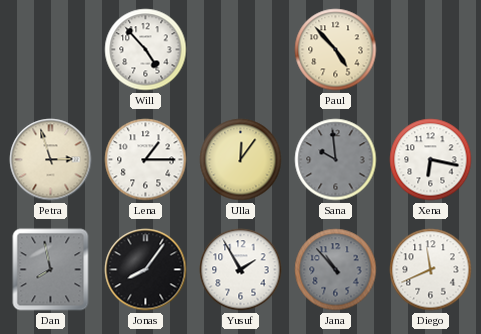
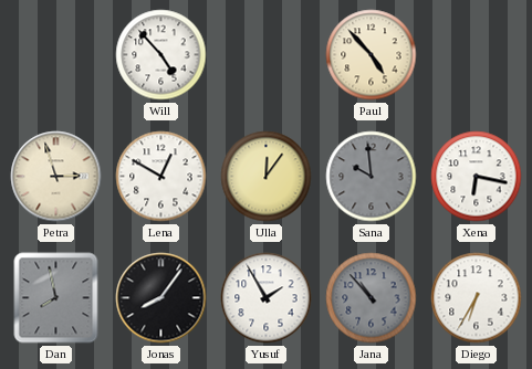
Lena: 1:15 -> 12:50
Diego: 11:41 -> 6:35
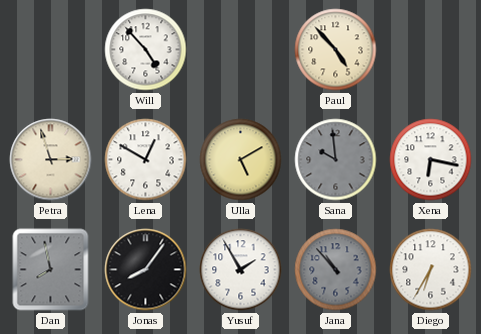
Ulla: 12:06 -> 5:10
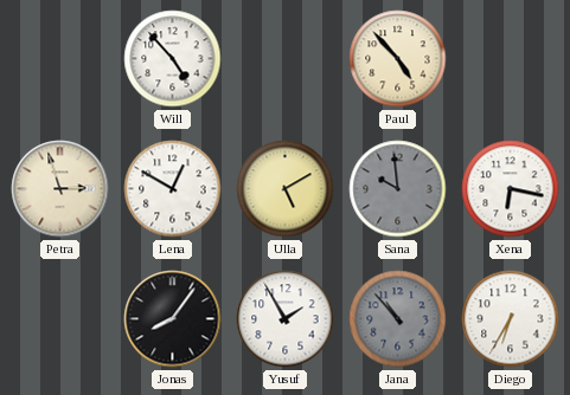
Dan: 7:58 -> none
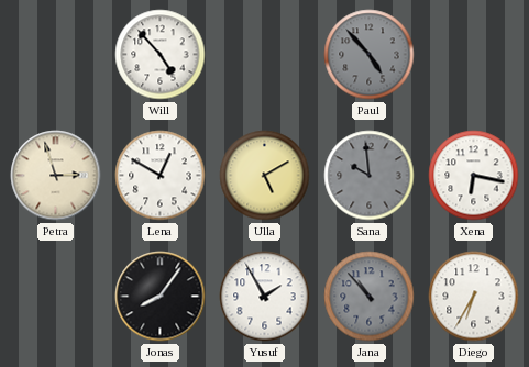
Paul dial: cream -> grey
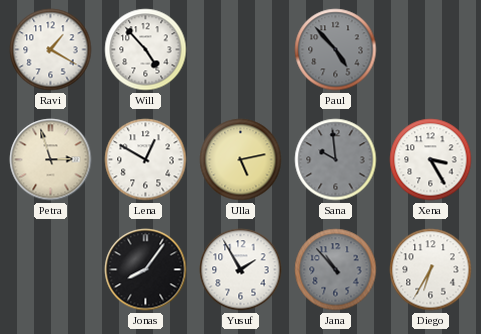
Ravi: none -> 1:20
Ulla: 5:10 -> 5:13
Xena: 6:17 -> 3:25
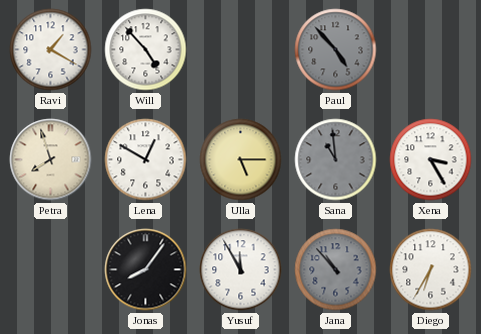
Petra: 2:57 -> 7:57
Ulla: 5:13 -> 5:15
Sana: 9:59 -> 10:59
Yusuf: 1:55 -> 11:55
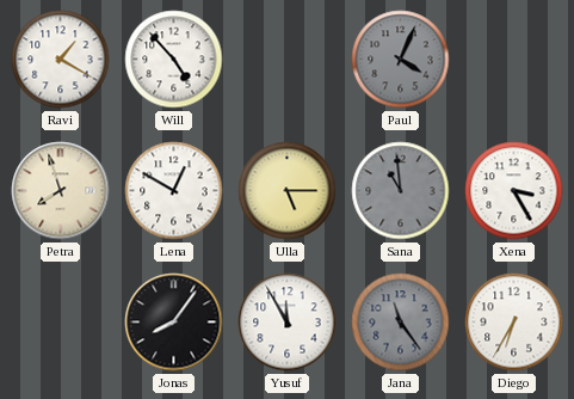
Paul: 4:53 -> 4:04
Jana: 10:53 -> 11:24
